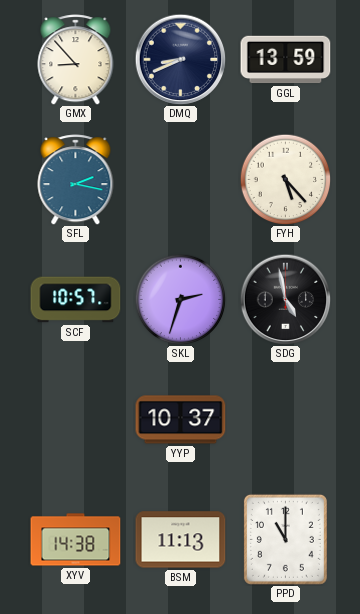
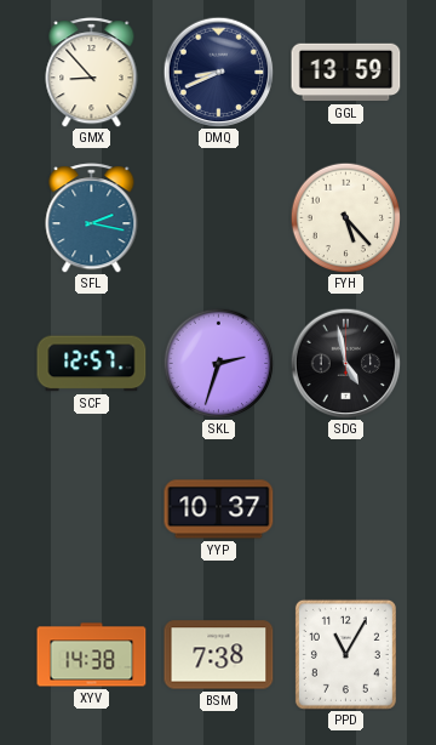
SCF: 10:57 -> 12:57
BSM: 11:13 -> 7:38
PPD: 11:00 -> 11:05
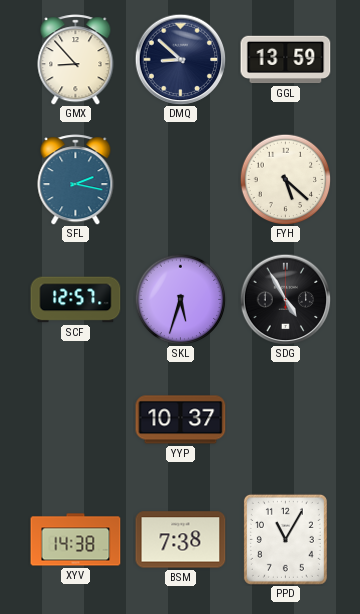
DMQ: 8:41 -> 8:52
FYH: 5:23 -> 5:22
SKL: 2:33 -> 5:33
SDG: 4:58 -> 4:55
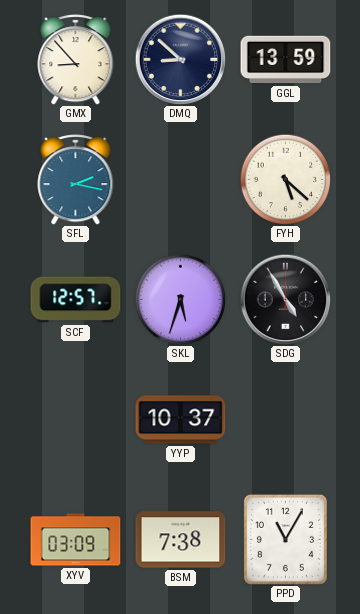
XYV: 14:38 -> 03:09
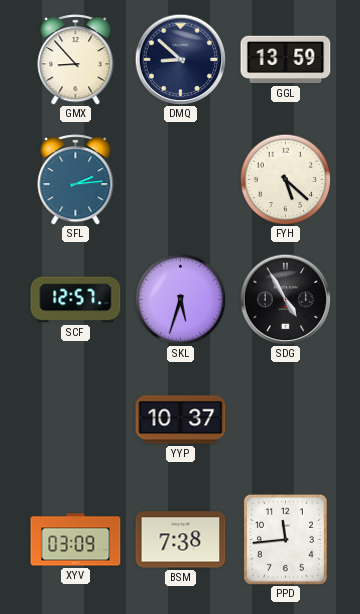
SFL: 2:17 -> 2:14
PPD: 11:05 -> 11:44
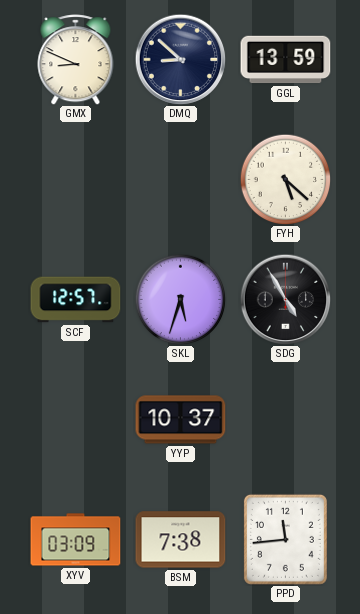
GMX: 8:53 -> 8:49
SFL: 2:14 -> none
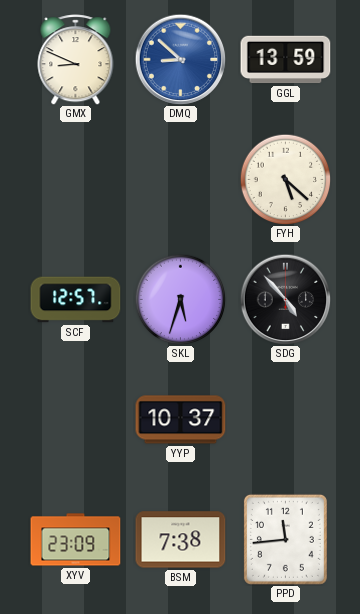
DMQ dial: navy -> blue
SDG: 4:55 -> 4:53
XYV: 03:09 -> 23:09
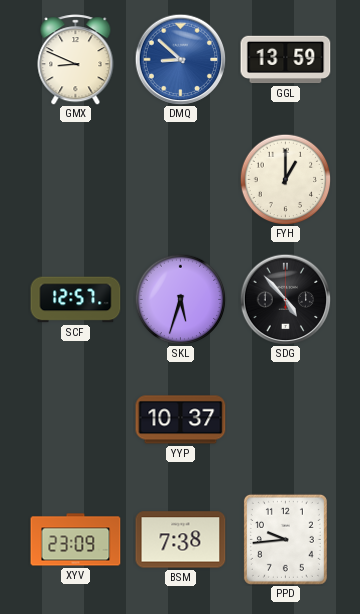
FYH: 5:22 -> 1:00
PPD: 11:44 -> 9:44
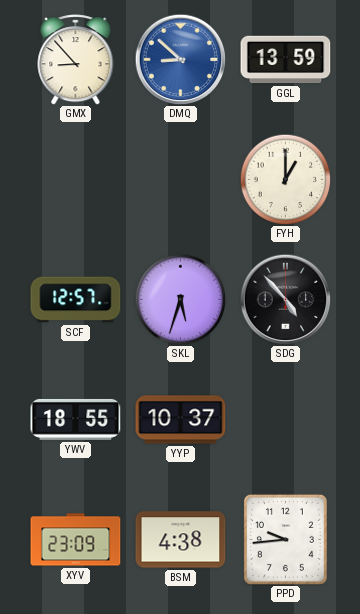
GMX: 8:49 -> 8:53
YWV: none -> 18:55
BSM: 7:38 -> 4:38
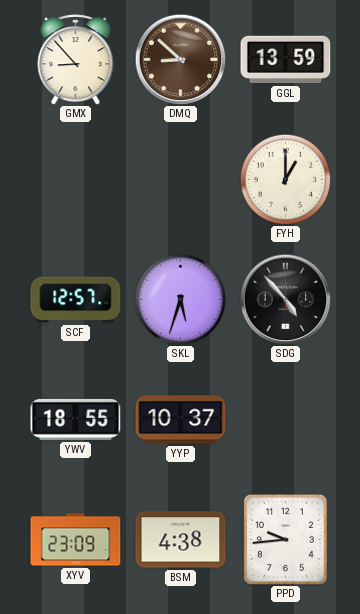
DMQ dial: blue -> brown
